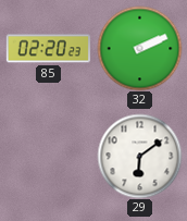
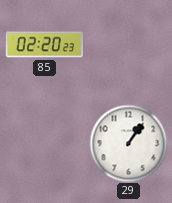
32: 2:11 -> none
29: 6:09 -> 1:06
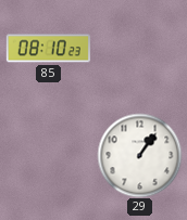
85: 02:20 -> 08:10
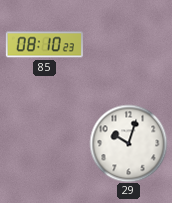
29: 1:06 -> 10:03
